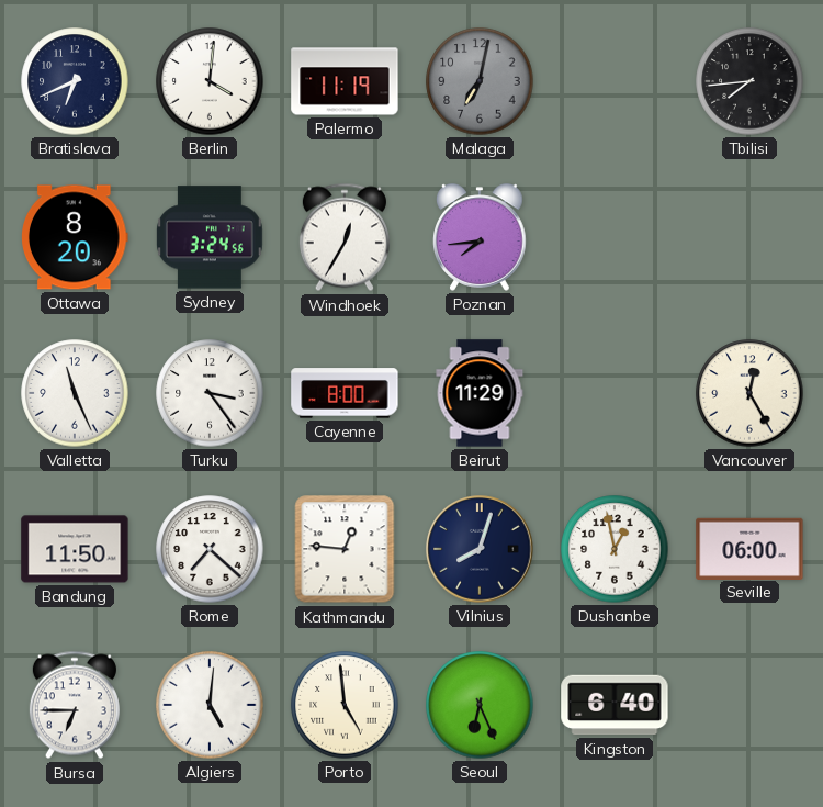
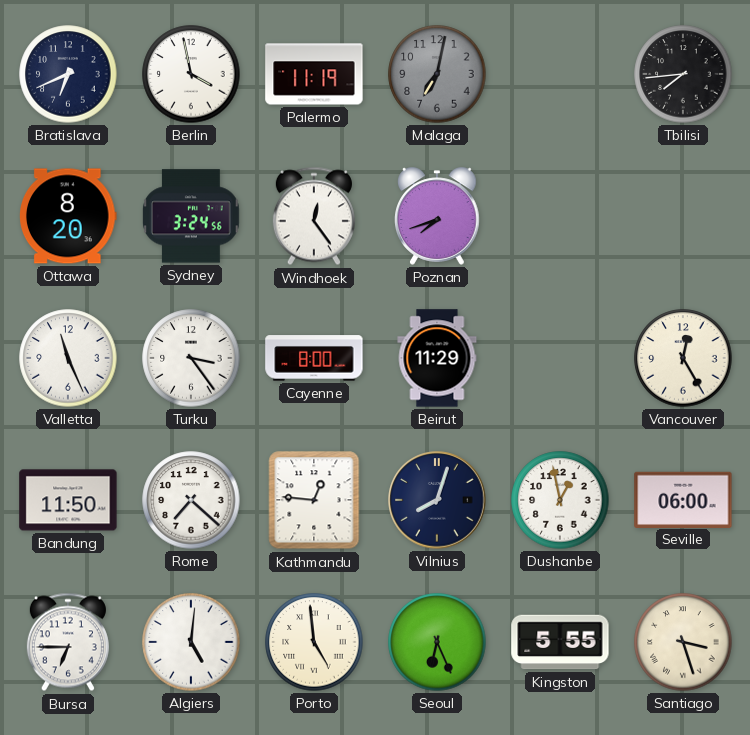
Berlin: 4:01 -> 3:58
Windhoek: 12:35 -> 12:24
Poznan: 7:44 -> 7:42
Kingston: 6:40 -> 5:55
Santiago: none -> 3:27
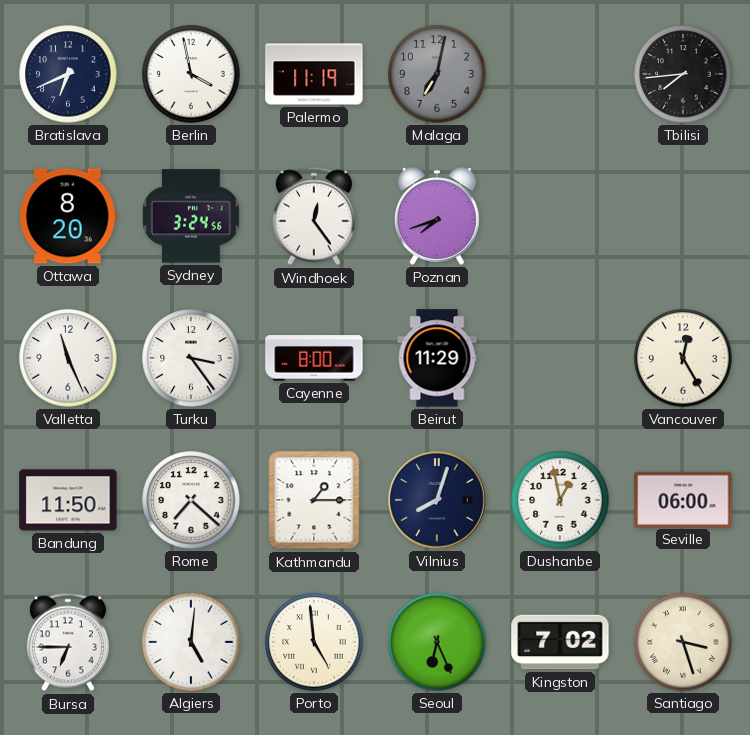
Kathmandu: 12:46 -> 1:15
Kingston: 5:55 -> 7:02
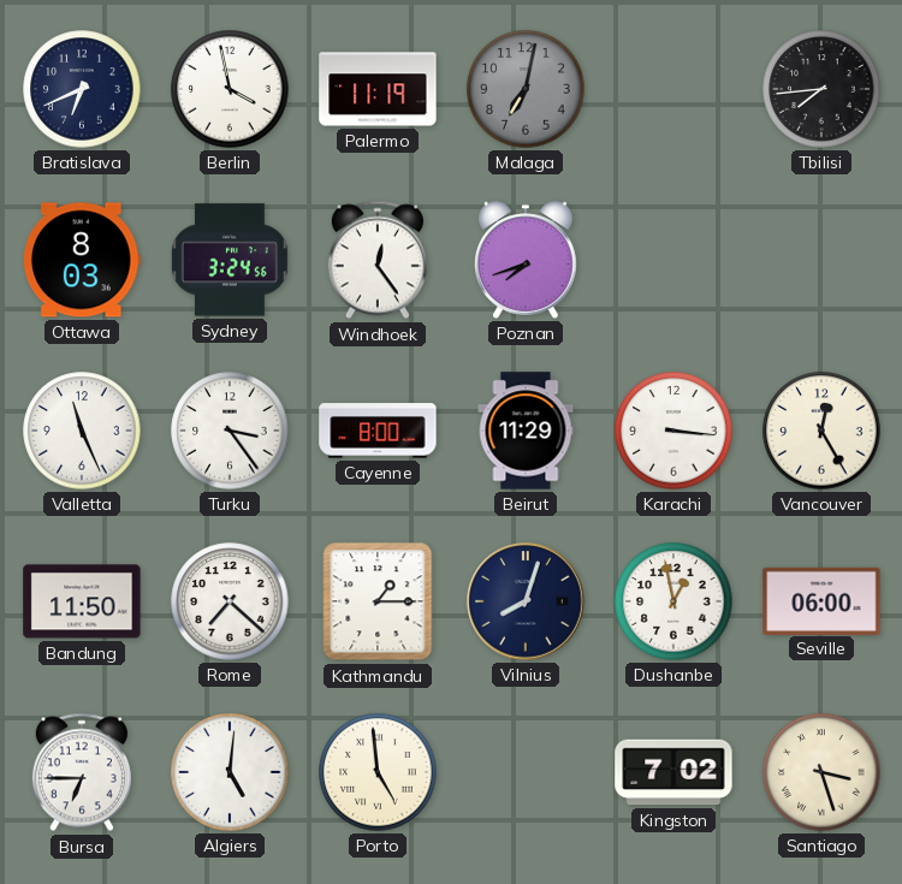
Ottawa: 8:20 -> 8:03
Karachi: none -> 3:16
Seoul: 6:26 -> none
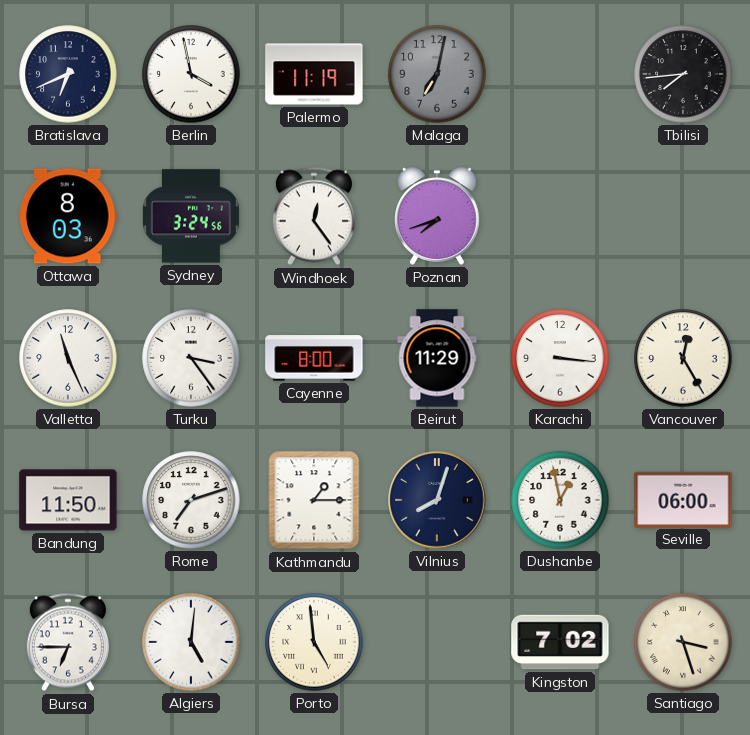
Rome: 7:22 -> 7:12
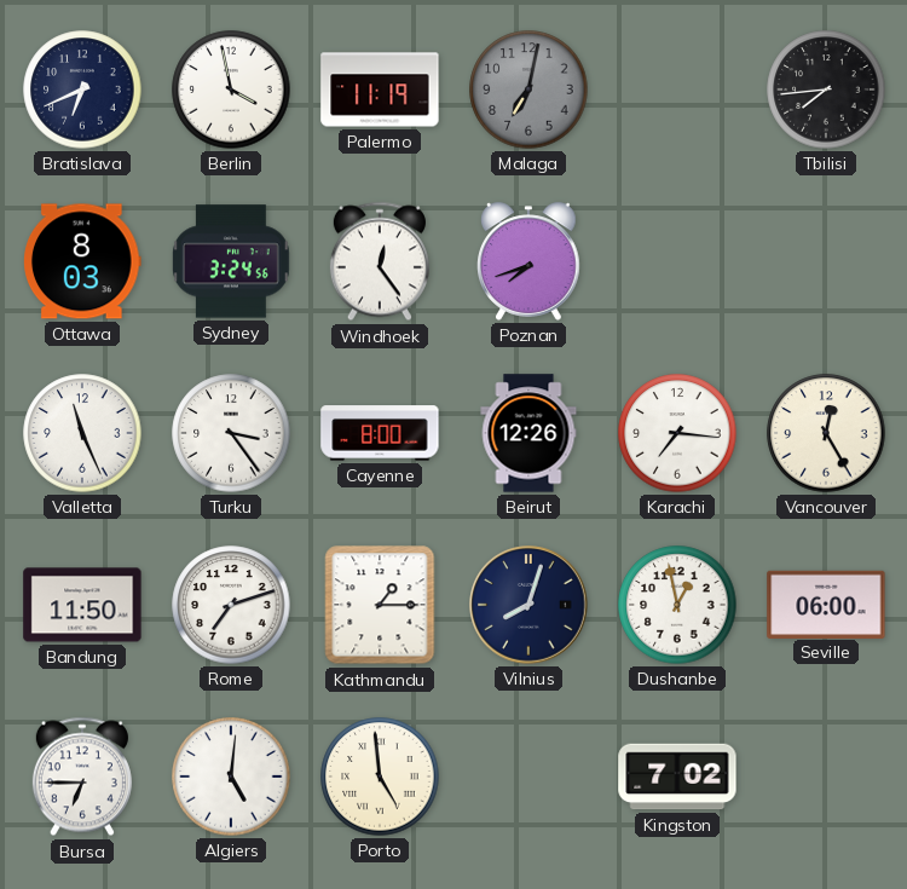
Beirut: 11:29 -> 12:26
Karachi: 3:16 -> 7:16
Santiago: 3:27 -> none
